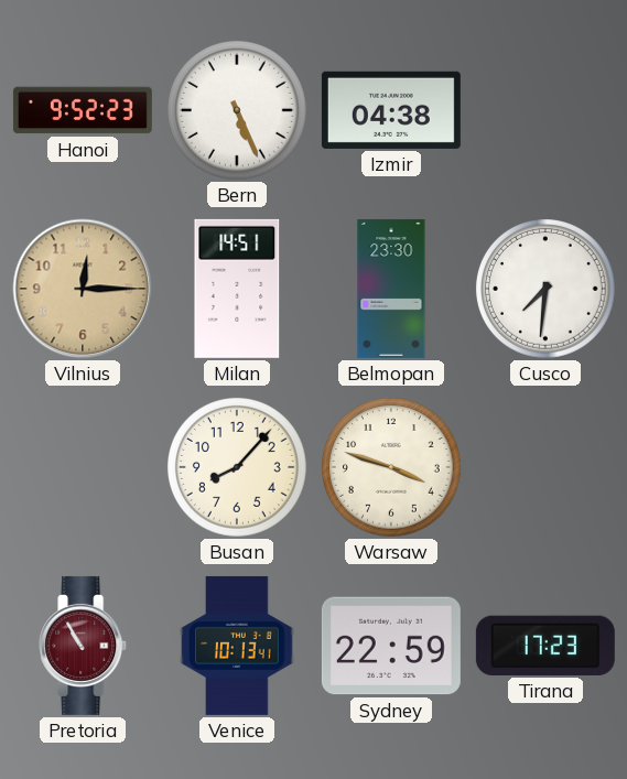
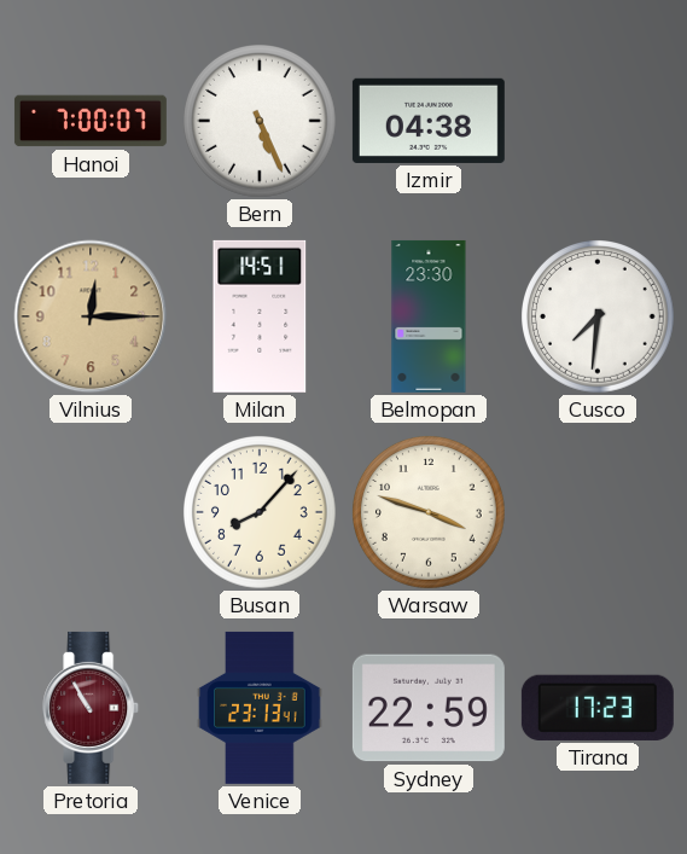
Hanoi: 9:52 -> 7:00
Venice: 10:13 -> 23:13
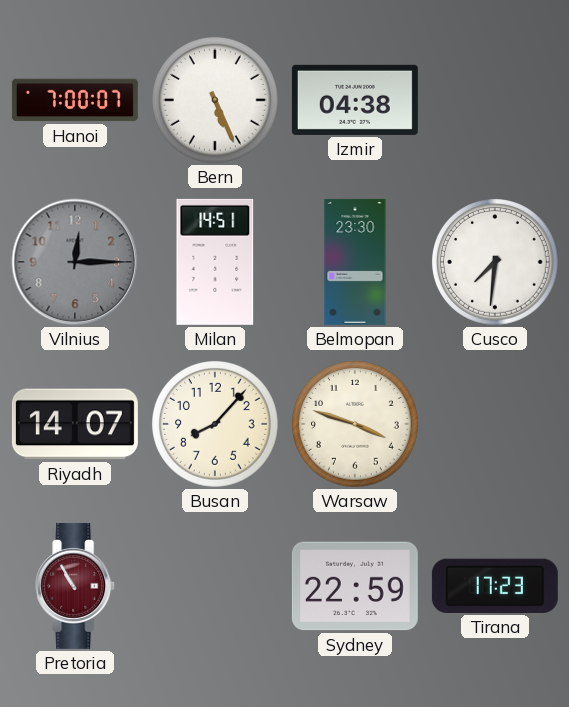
Vilnius dial: champagne -> grey
Riyadh: none -> 14:07
Venice: 23:13 -> none
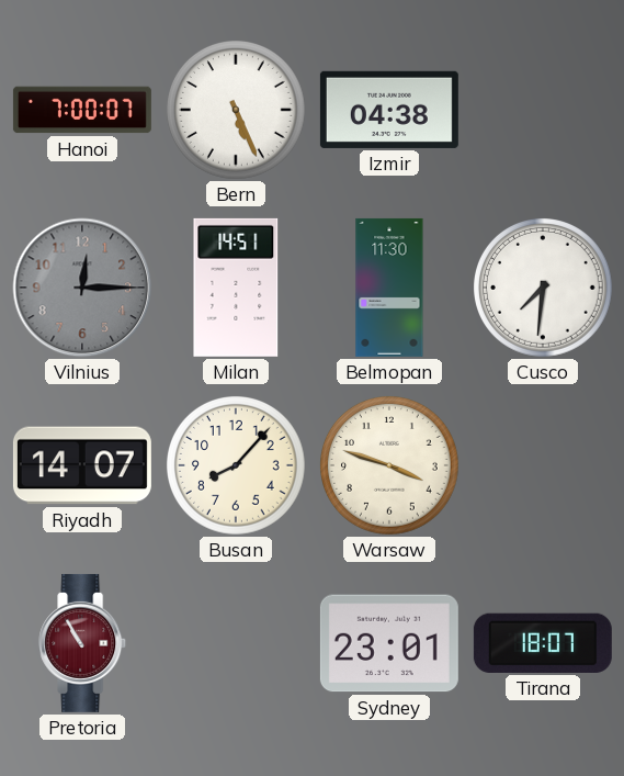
Belmopan: 23:30 -> 11:30
Sydney: 22:59 -> 23:01
Tirana: 17:23 -> 18:07
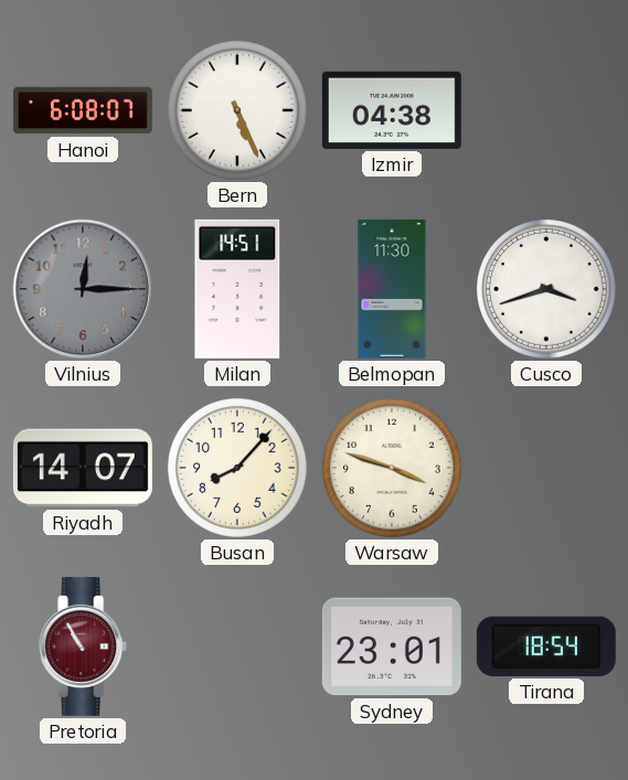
Hanoi: 7:00 -> 6:08
Cusco: 7:31 -> 3:42
Tirana: 18:07 -> 18:54
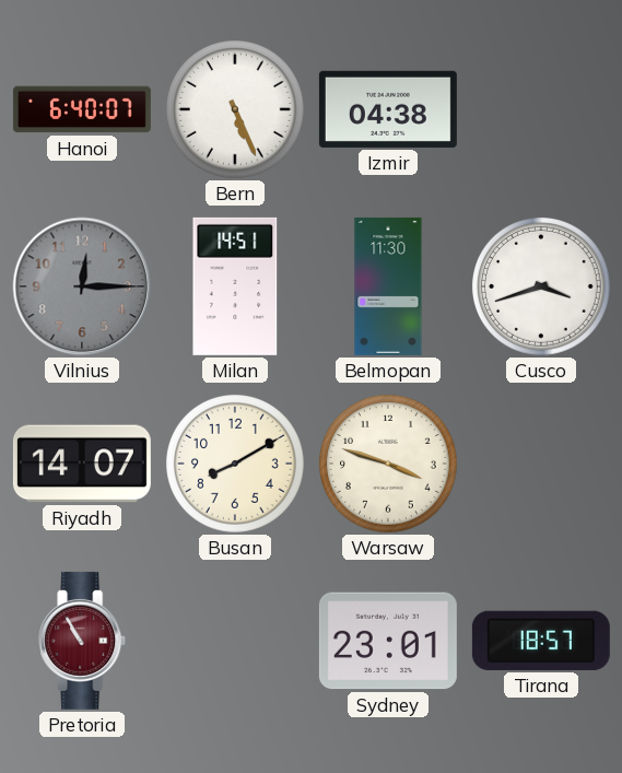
Hanoi: 6:08 -> 6:40
Busan: 8:07 -> 8:10
Tirana: 18:54 -> 18:57
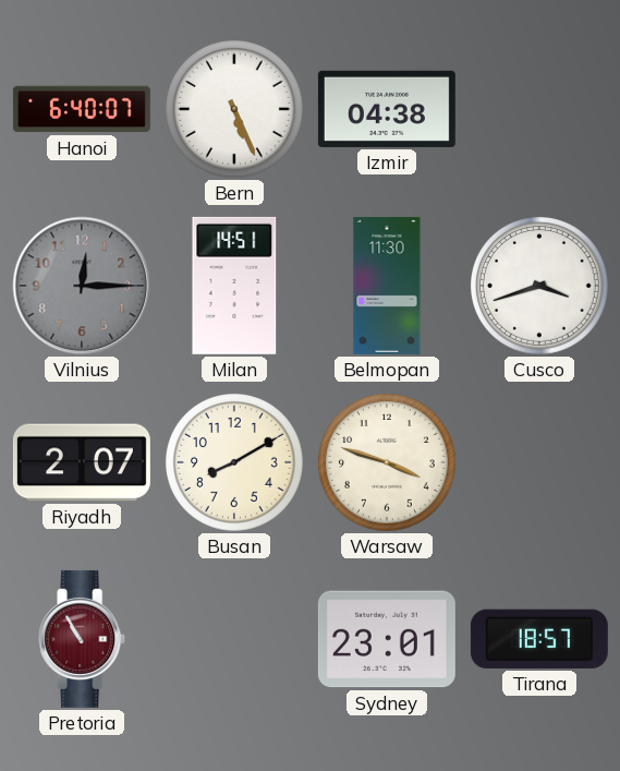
Riyadh: 14:07 -> 2:07
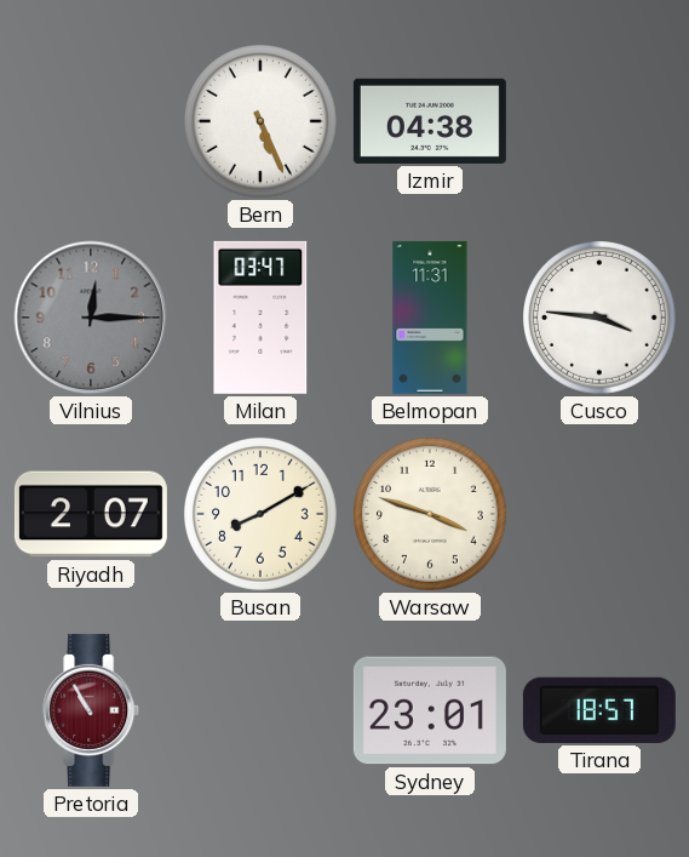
Hanoi: 6:40 -> none
Milan: 14:51 -> 03:47
Belmopan: 11:30 -> 11:31
Cusco: 3:42 -> 3:46
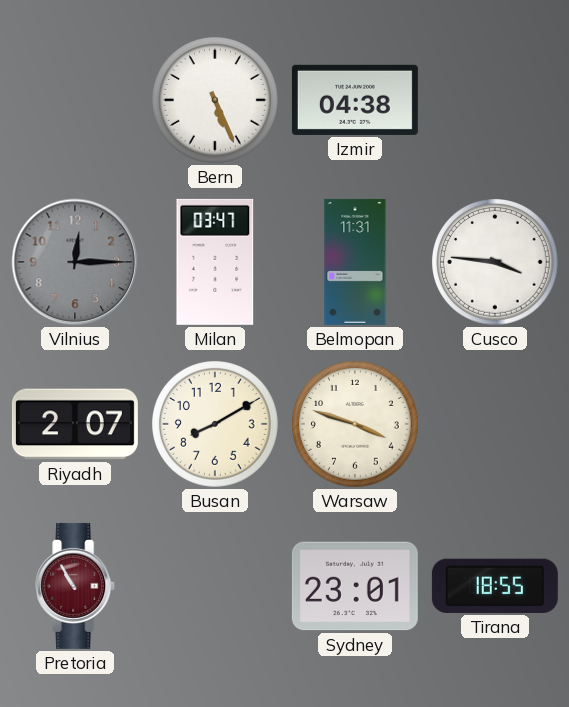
Tirana: 18:57 -> 18:55
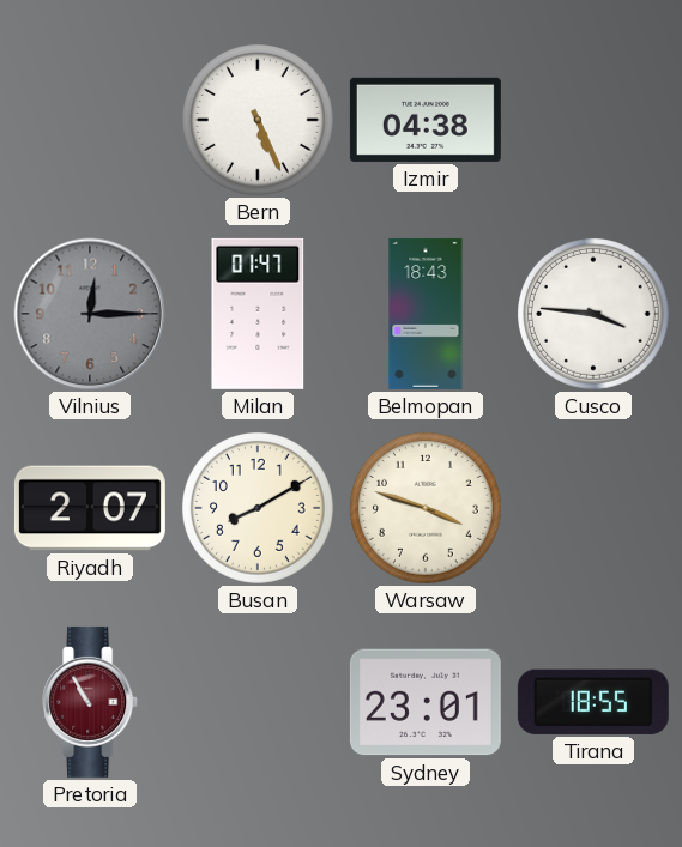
Milan: 03:47 -> 01:47
Belmopan: 11:31 -> 18:43
